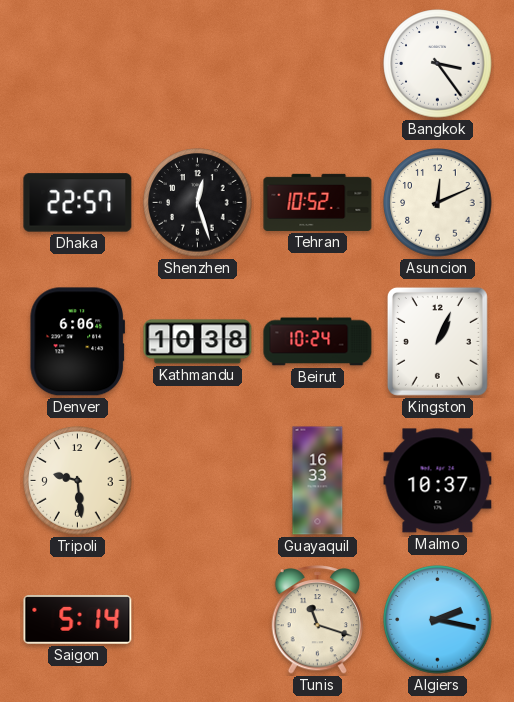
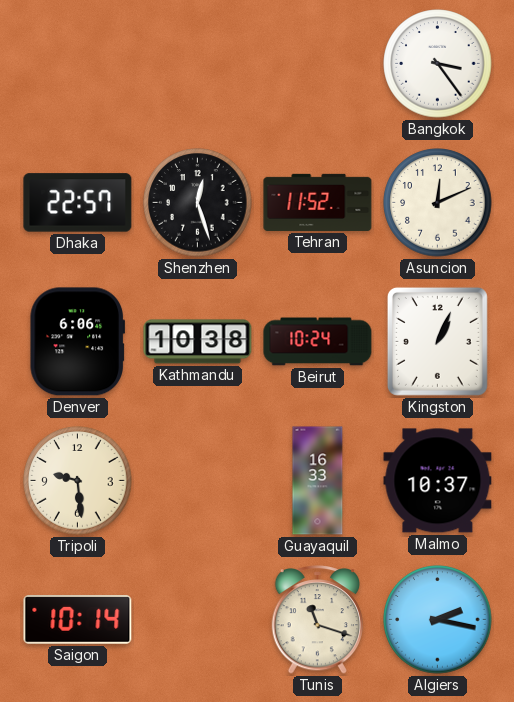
Tehran: 10:52 -> 11:52
Saigon: 5:14 -> 10:14
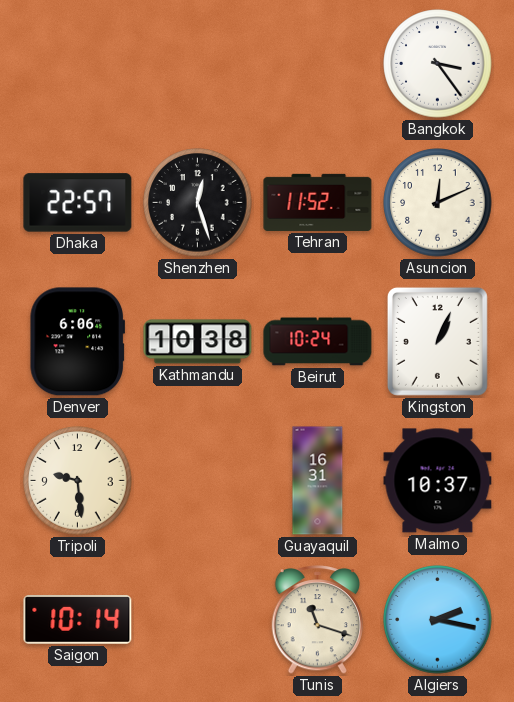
Guayaquil: 16:33 -> 16:31
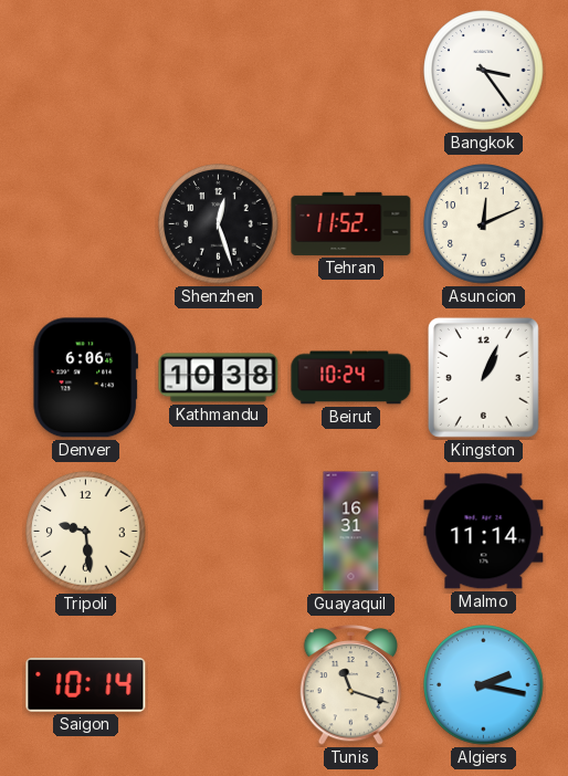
Dhaka: 22:57 -> none
Malmo: 10:37 -> 11:14
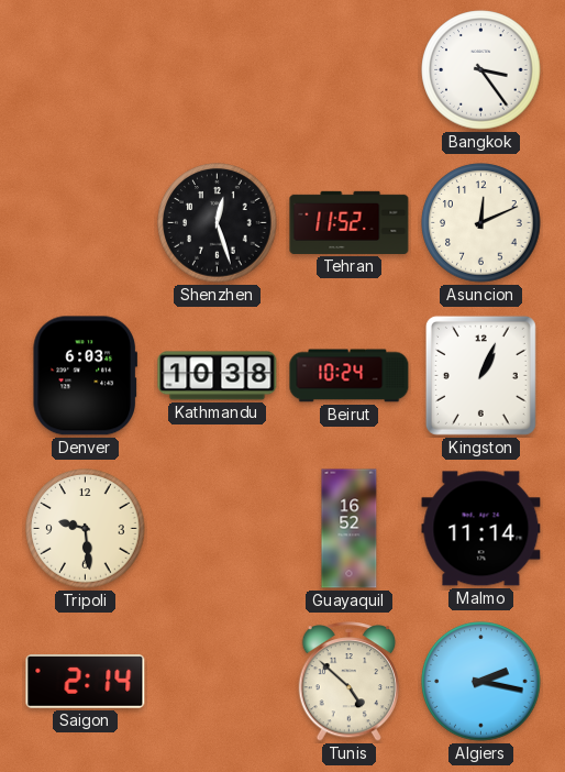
Denver: 6:06 -> 6:03
Guayaquil: 16:31 -> 16:52
Saigon: 10:14 -> 2:14
Tunis: 11:18 -> 4:52
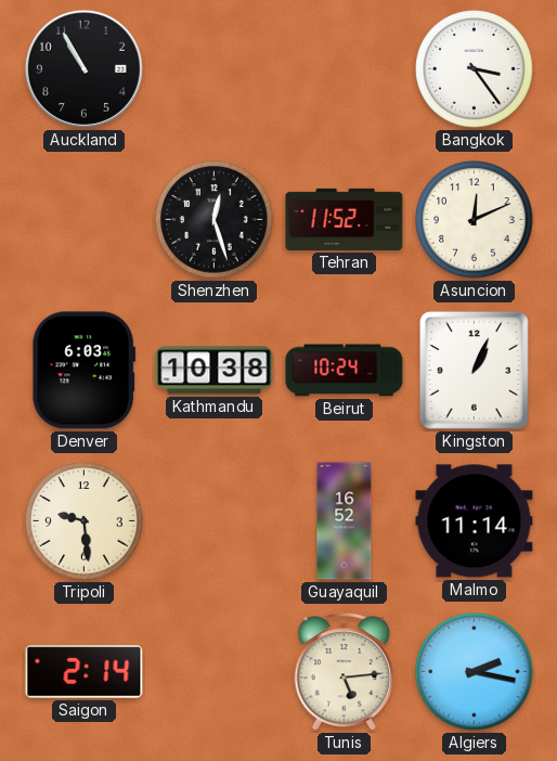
Auckland: none -> 10:55
Tunis: 4:52 -> 5:14
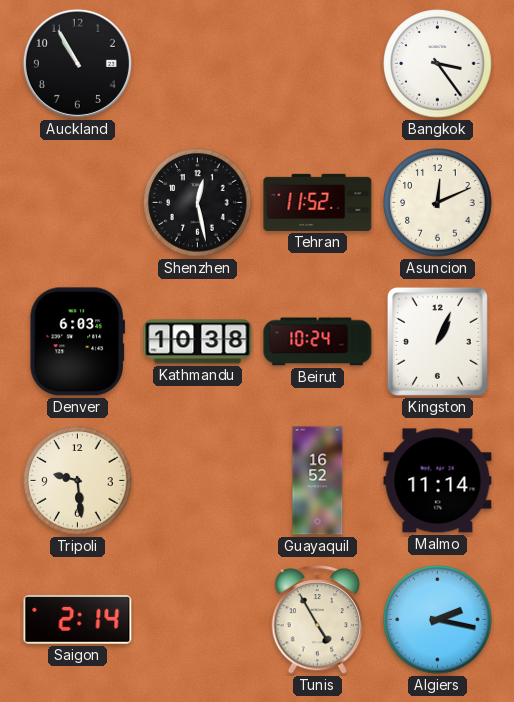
Shenzhen: 12:27 -> 12:28
Tunis: 5:14 -> 4:55
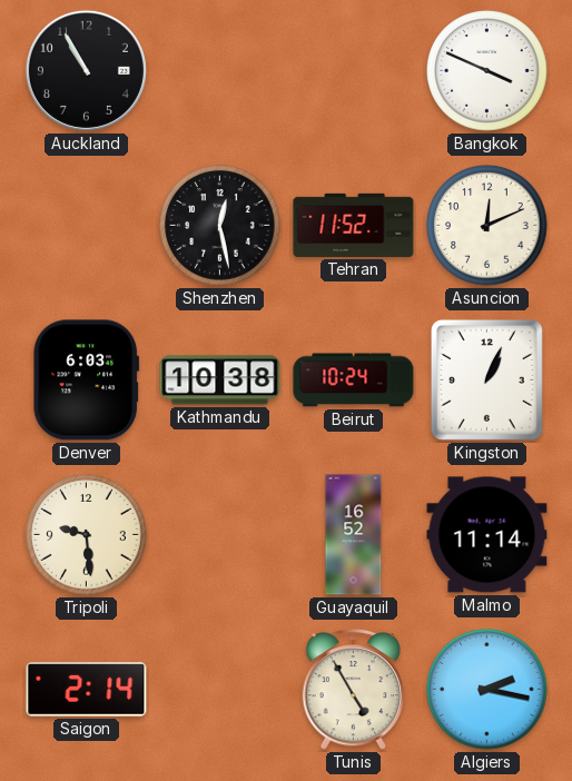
Bangkok: 3:24 -> 3:49
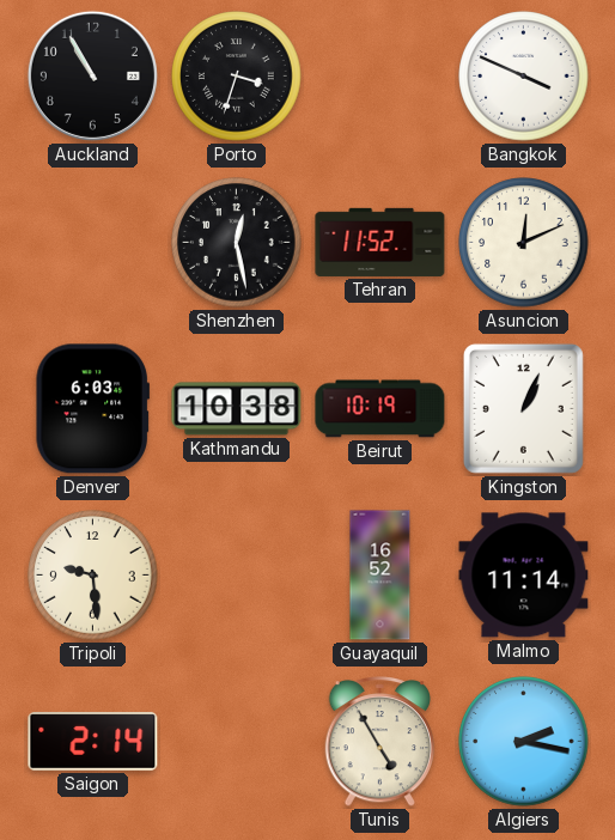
Porto: none -> 3:33
Beirut: 10:24 -> 10:19
